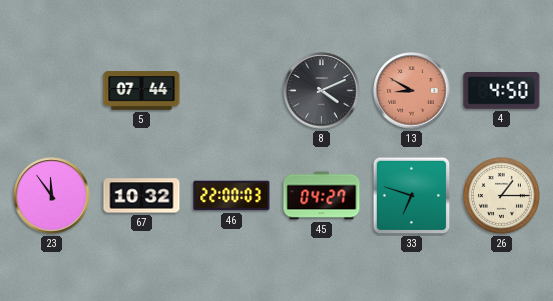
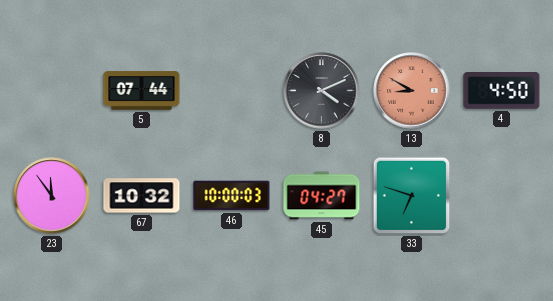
46: 22:00 -> 10:00
26: 1:15 -> none
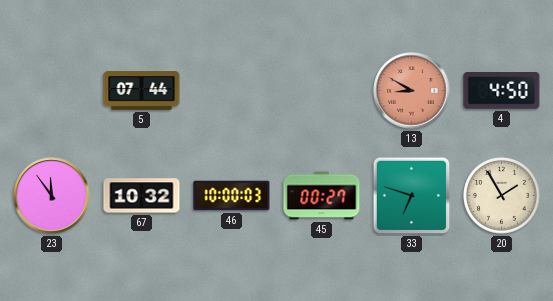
8: 4:11 -> none
45: 04:27 -> 00:27
20: none -> 1:55
